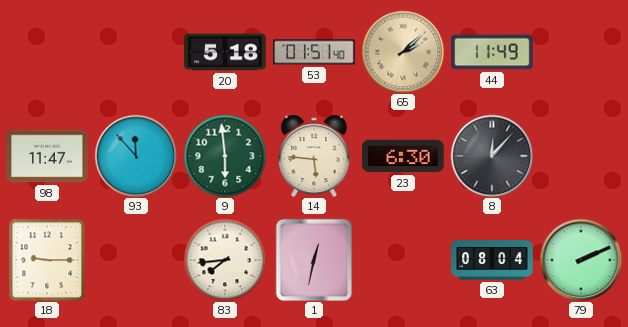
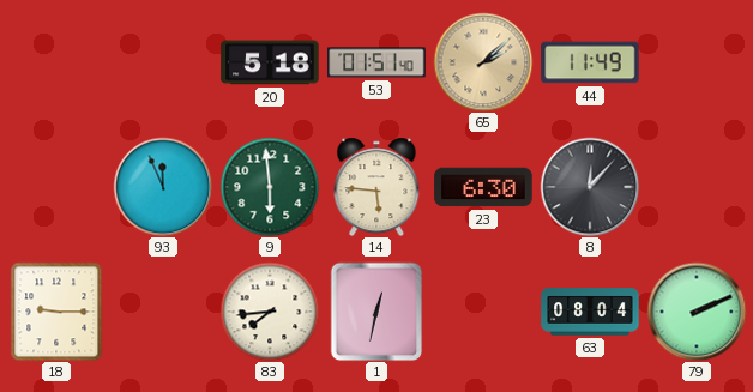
98: 11:47 -> none
93: 11:53 -> 11:56
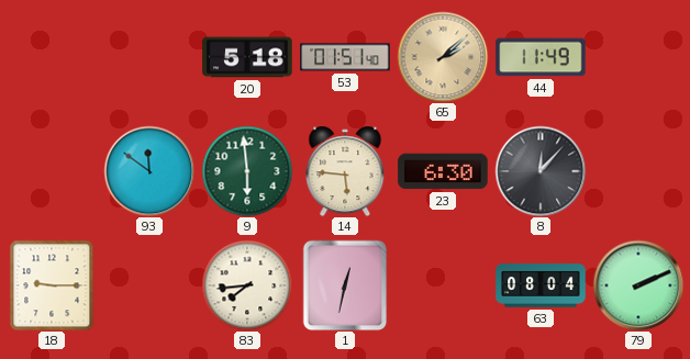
93: 11:56 -> 11:51
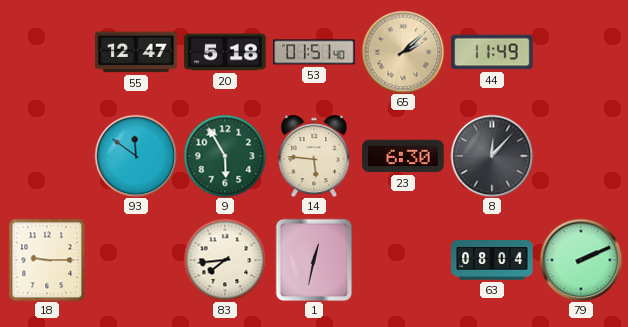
55: none -> 12:47
9: 5:59 -> 5:55
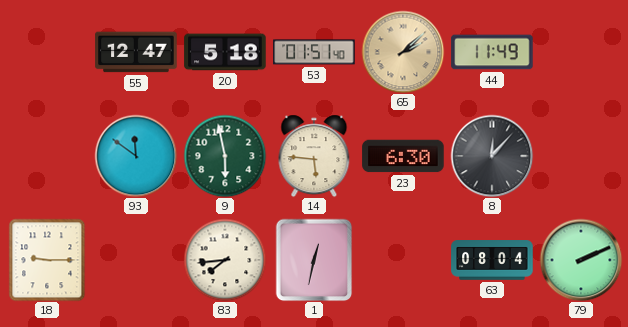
9: 5:55 -> 5:58
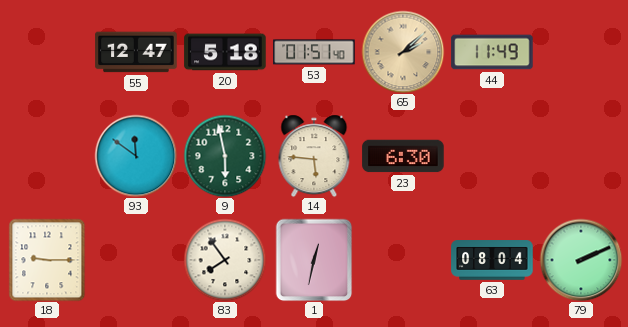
8: 12:07 -> none
83: 7:44 -> 7:54
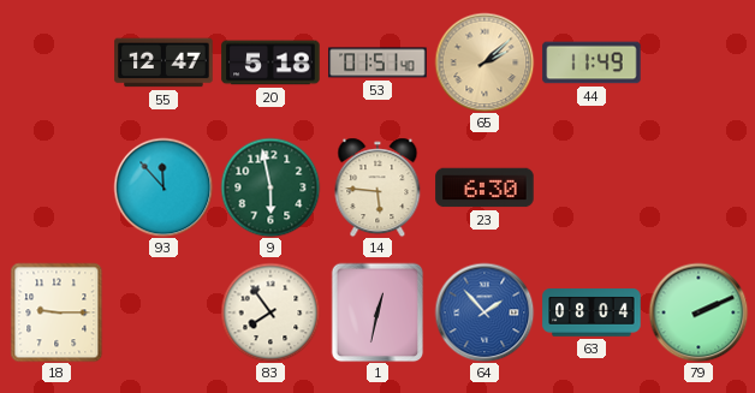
93: 11:51 -> 11:53
64: none -> 1:53
